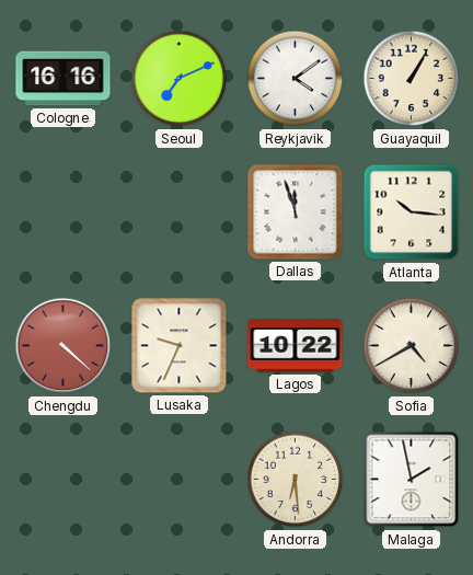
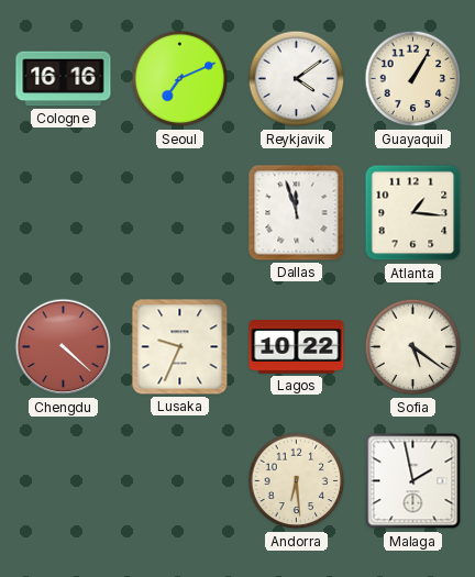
Atlanta: 10:16 -> 1:16
Sofia: 4:40 -> 5:21
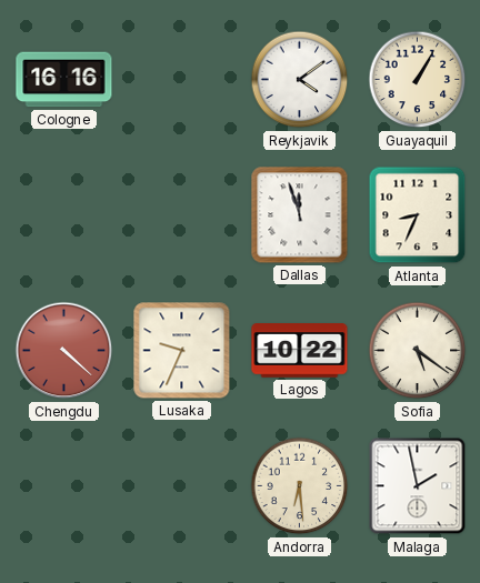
Seoul: 7:11 -> none
Atlanta: 1:16 -> 8:34
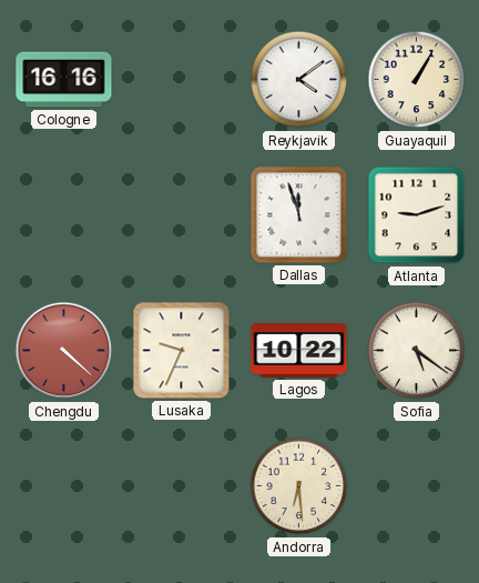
Atlanta: 8:34 -> 9:12
Malaga: 1:58 -> none
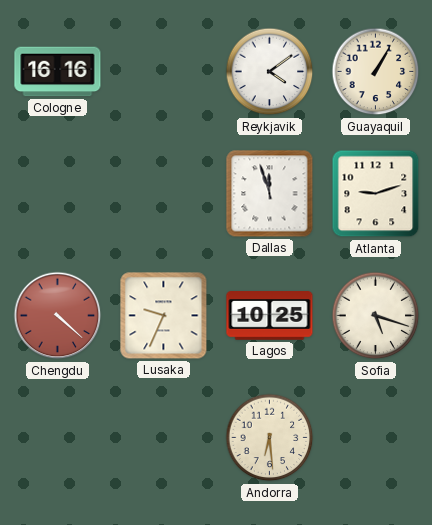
Lagos: 10:22 -> 10:25
Sofia: 5:21 -> 5:18
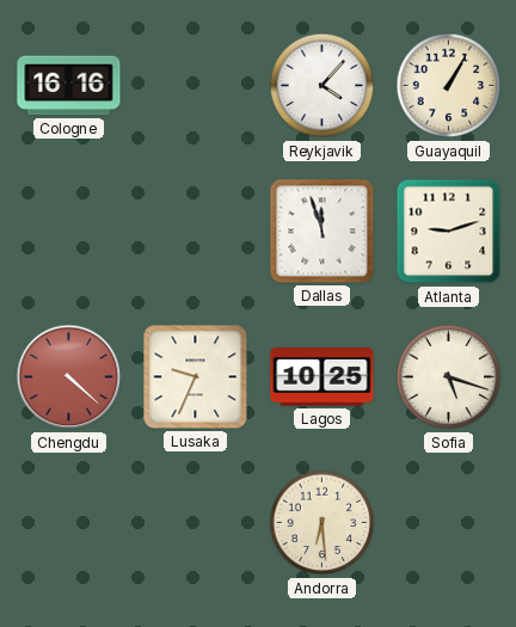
Reykjavik: 4:09 -> 4:07
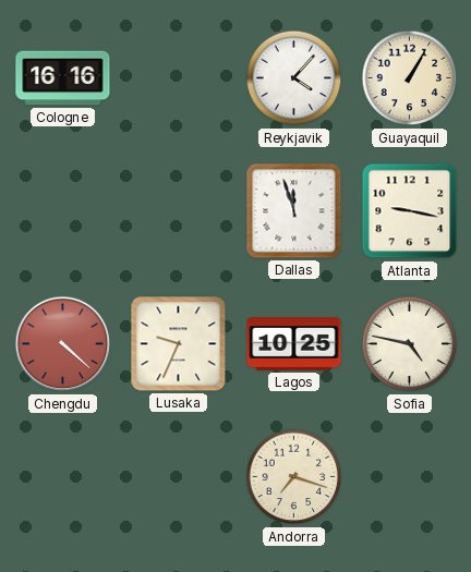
Atlanta: 9:12 -> 9:17
Sofia: 5:18 -> 4:47
Andorra: 6:29 -> 7:18
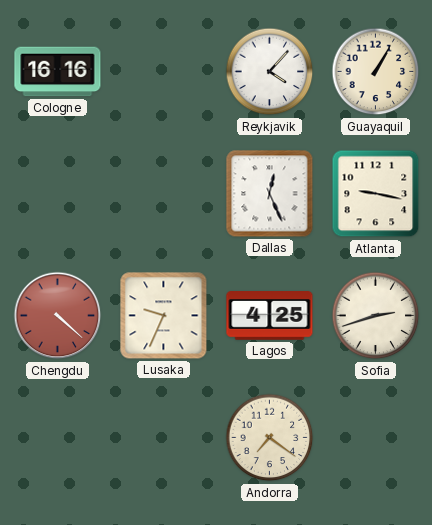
Dallas: 11:57 -> 12:26
Lagos: 10:25 -> 4:25
Sofia: 4:47 -> 2:42
Andorra: 7:18 -> 7:21
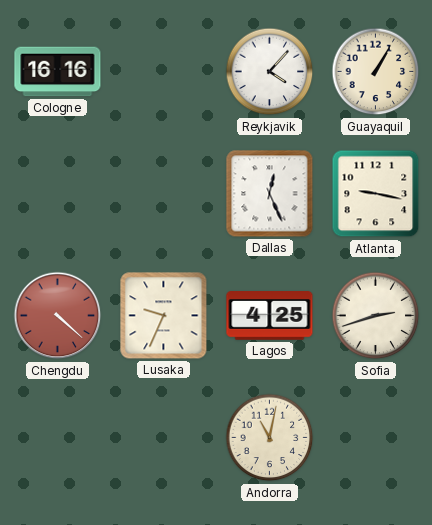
Andorra: 7:21 -> 11:02
